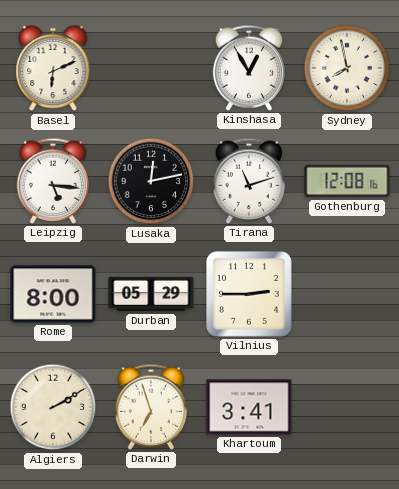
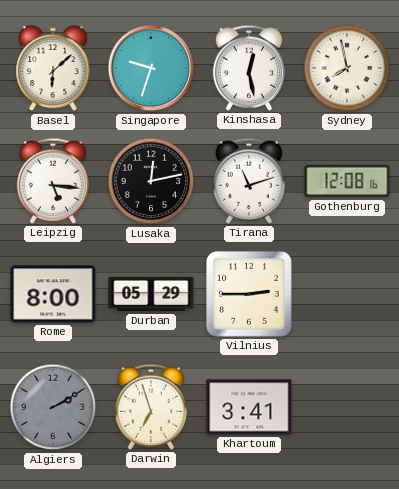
Basel: 6:11 -> 6:08
Singapore: none -> 9:33
Kinshasa: 12:55 -> 12:28
Algiers dial: cream -> grey
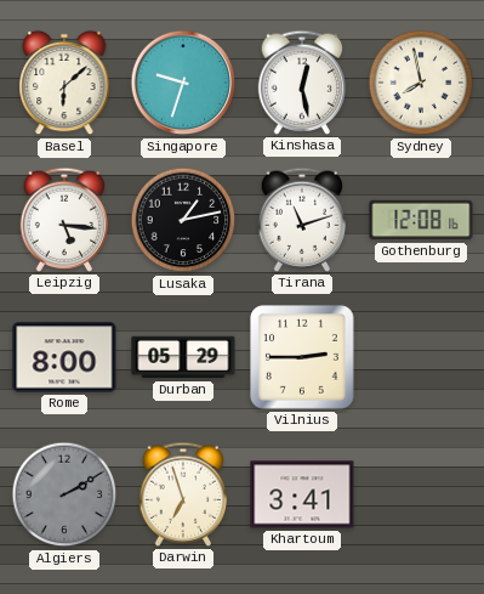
Lusaka: 12:13 -> 1:13
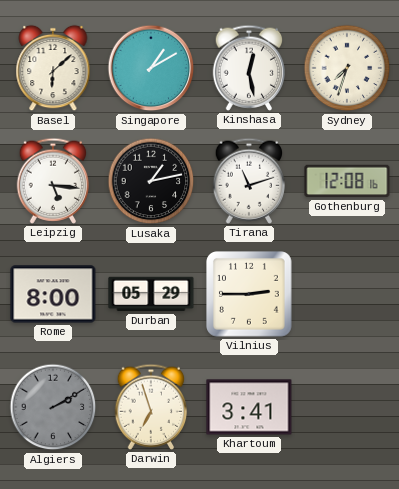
Singapore: 9:33 -> 1:10
Sydney: 7:58 -> 7:33
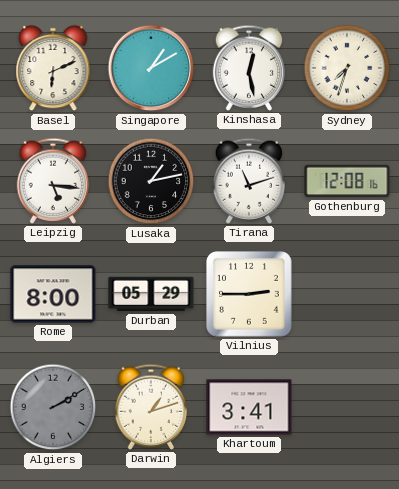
Basel: 6:08 -> 6:11
Darwin: 6:57 -> 1:12
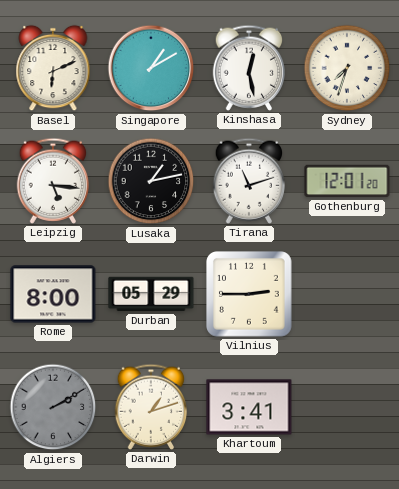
Gothenburg: 12:08 -> 12:01
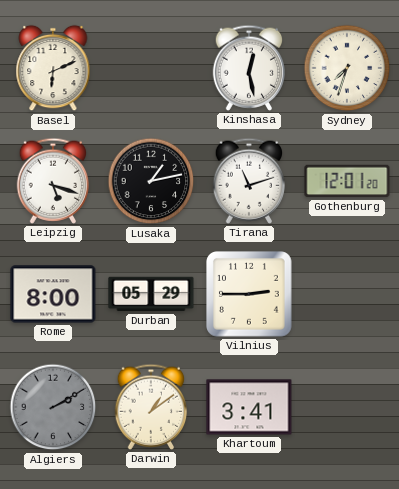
Singapore: 1:10 -> none
Leipzig: 5:16 -> 5:18
Darwin: 1:12 -> 1:09
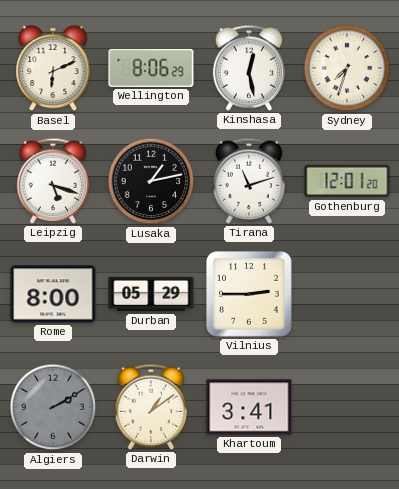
Wellington: none -> 8:06
